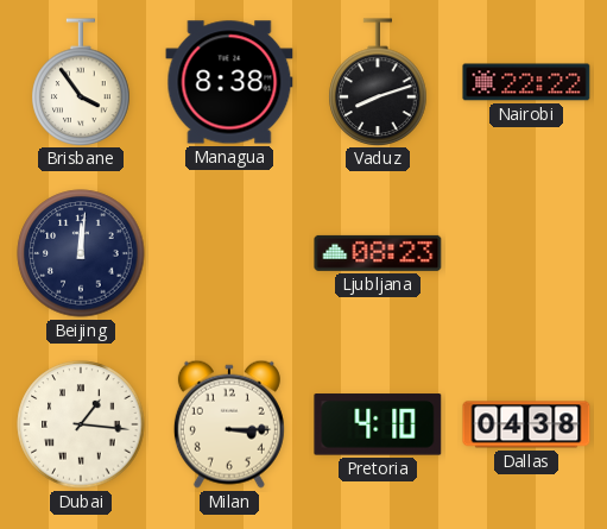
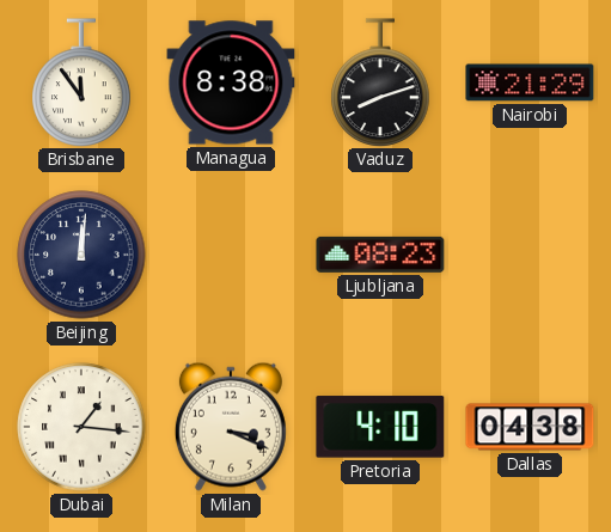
Brisbane: 3:54 -> 11:54
Nairobi: 22:22 -> 21:29
Milan: 3:15 -> 3:19
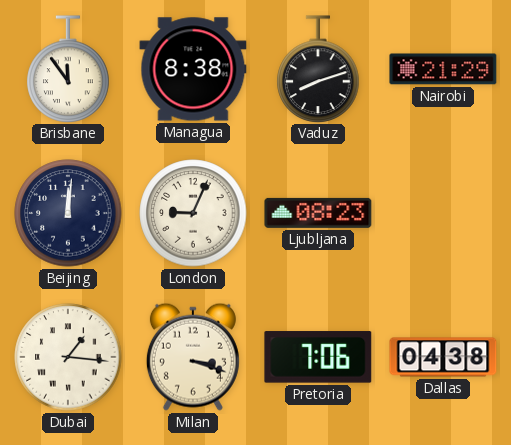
London: none -> 9:04
Milan: 3:19 -> 3:18
Pretoria: 4:10 -> 7:06
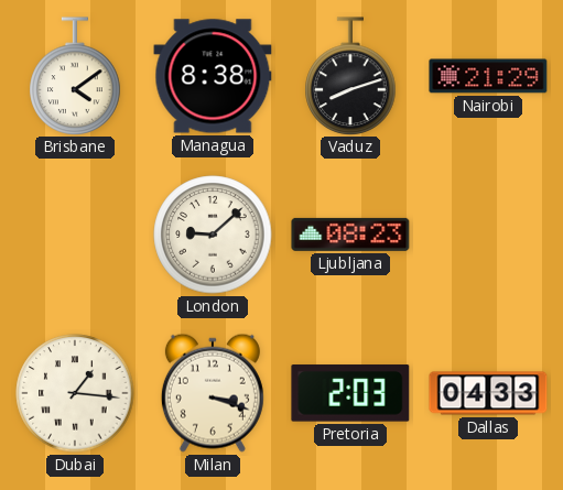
Brisbane: 11:54 -> 4:09
Beijing: 12:01 -> none
London: 9:04 -> 9:08
Pretoria: 7:06 -> 2:03
Dallas: 04:38 -> 04:33
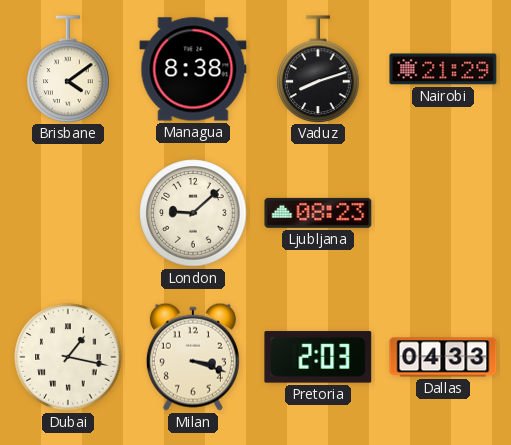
Dubai: 1:16 -> 1:17
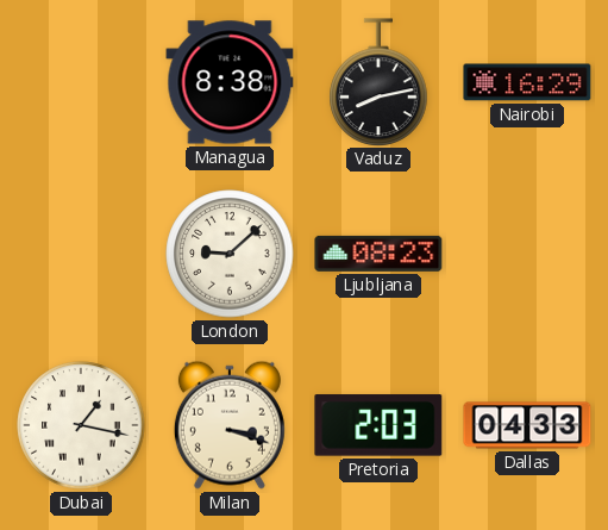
Brisbane: 4:09 -> none
Vaduz: 8:12 -> 8:13
Nairobi: 21:29 -> 16:29
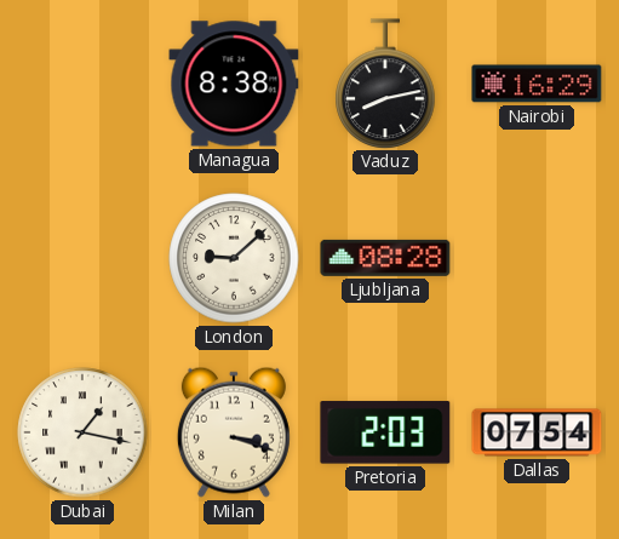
Ljubljana: 08:23 -> 08:28
Dallas: 04:33 -> 07:54
